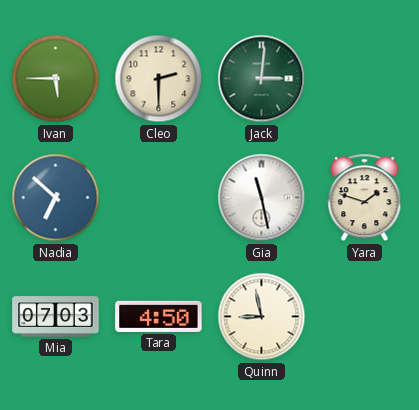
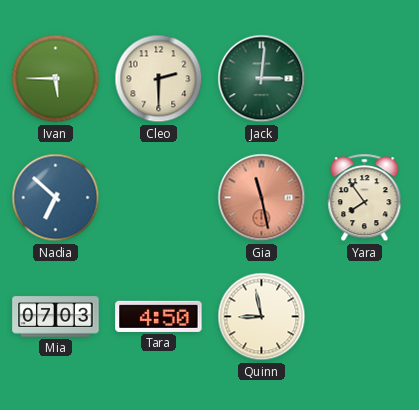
Gia dial: white -> salmon
Yara: 1:48 -> 7:54
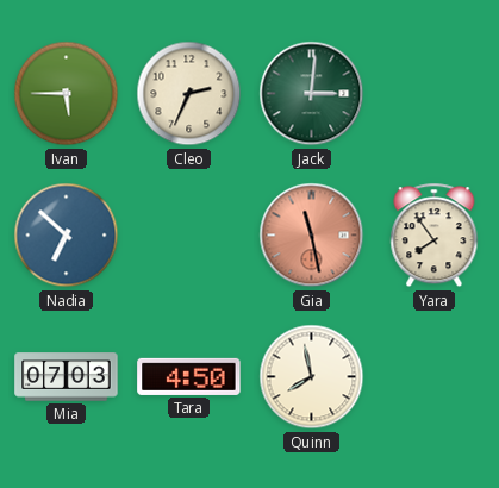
Cleo: 2:30 -> 2:34
Quinn: 8:58 -> 7:58
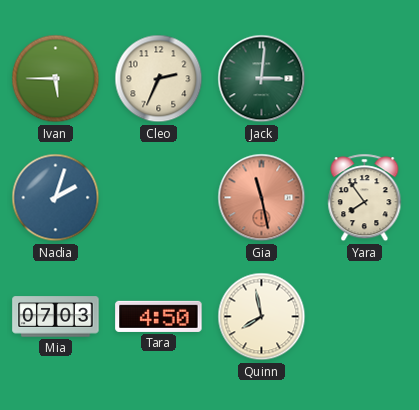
Nadia: 6:52 -> 2:03
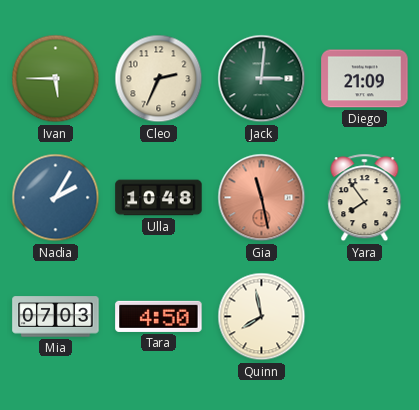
Diego: none -> 21:09
Nadia: 2:03 -> 2:05
Ulla: none -> 10:48
